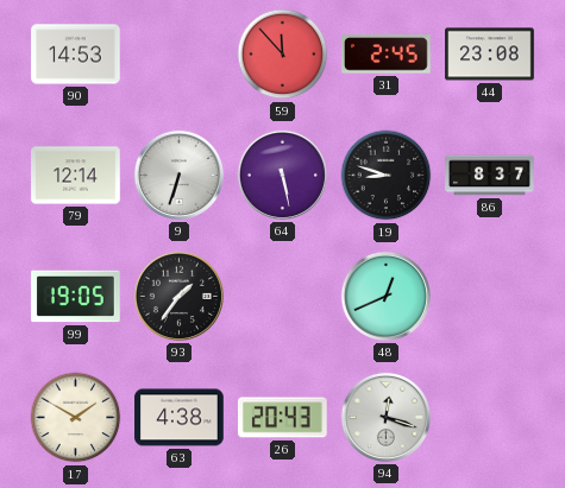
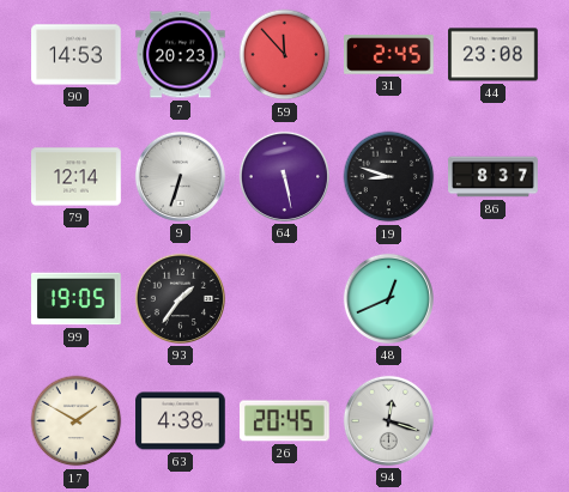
7: none -> 20:23
26: 20:43 -> 20:45
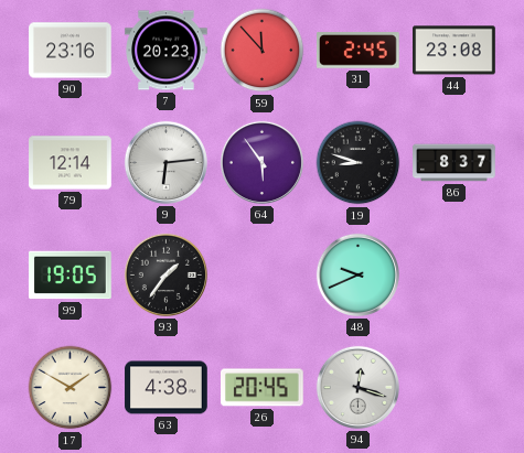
90: 14:53 -> 23:16
9: 6:33 -> 6:14
64: 5:28 -> 5:54
48: 12:41 -> 9:41
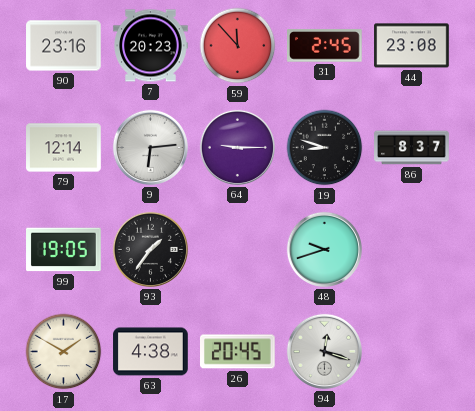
64: 5:54 -> 9:15
48: 9:41 -> 9:42
